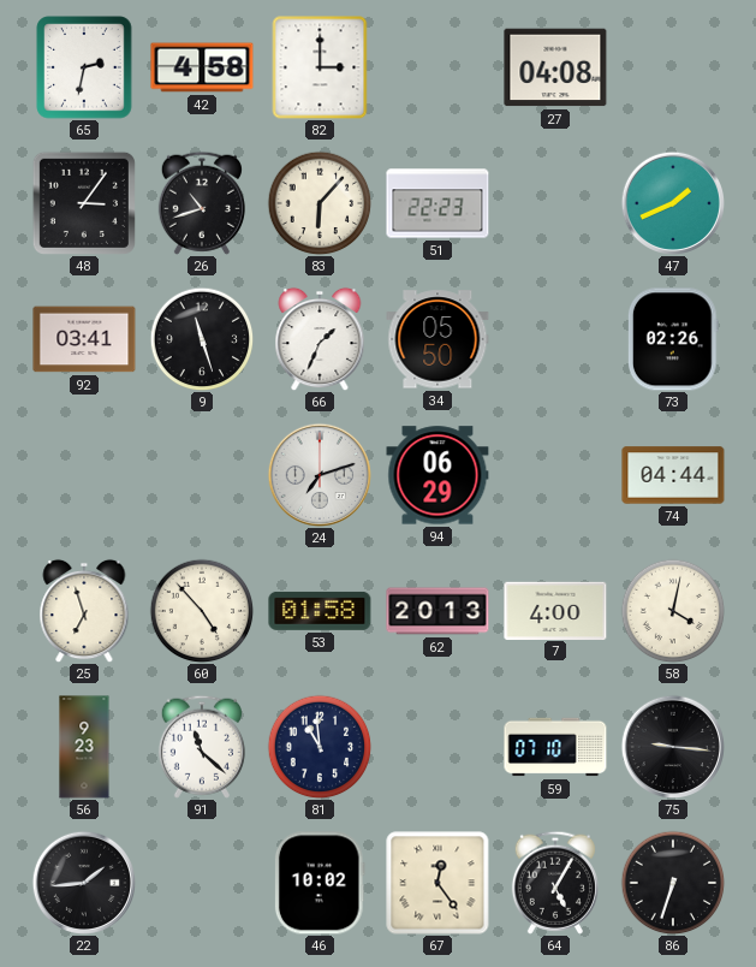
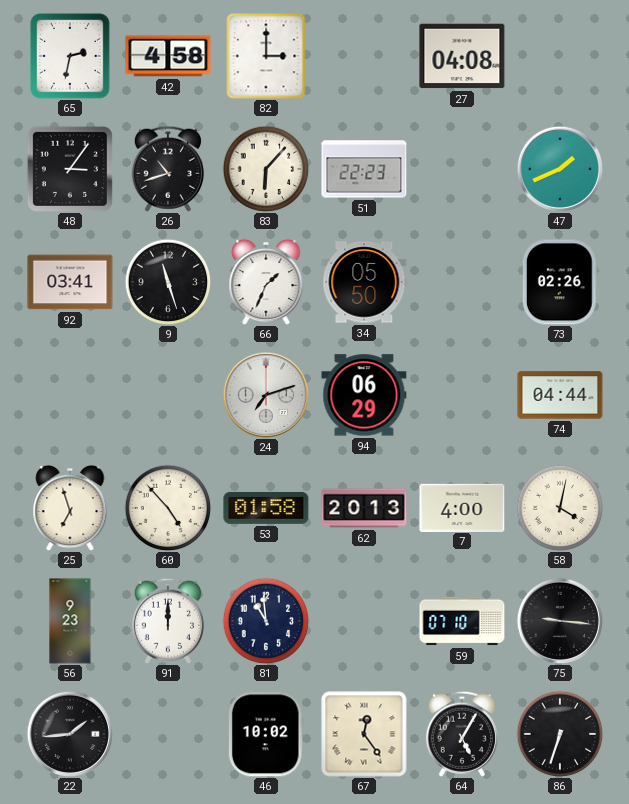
91: 11:22 -> 12:00
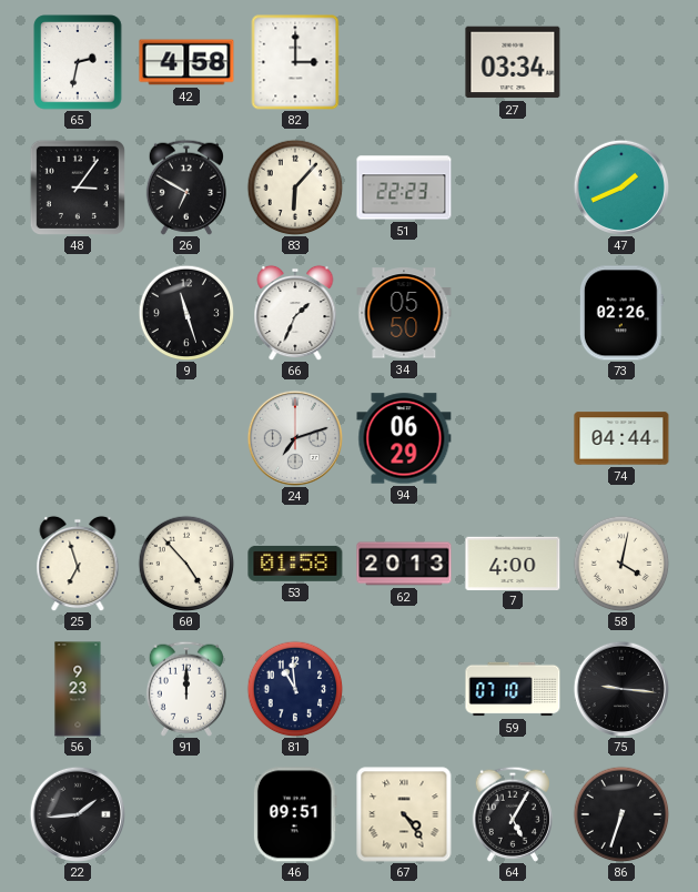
27: 04:08 -> 03:34
26: 10:42 -> 6:50
92: 03:41 -> none
46: 10:02 -> 09:51
67: 12:24 -> 4:24
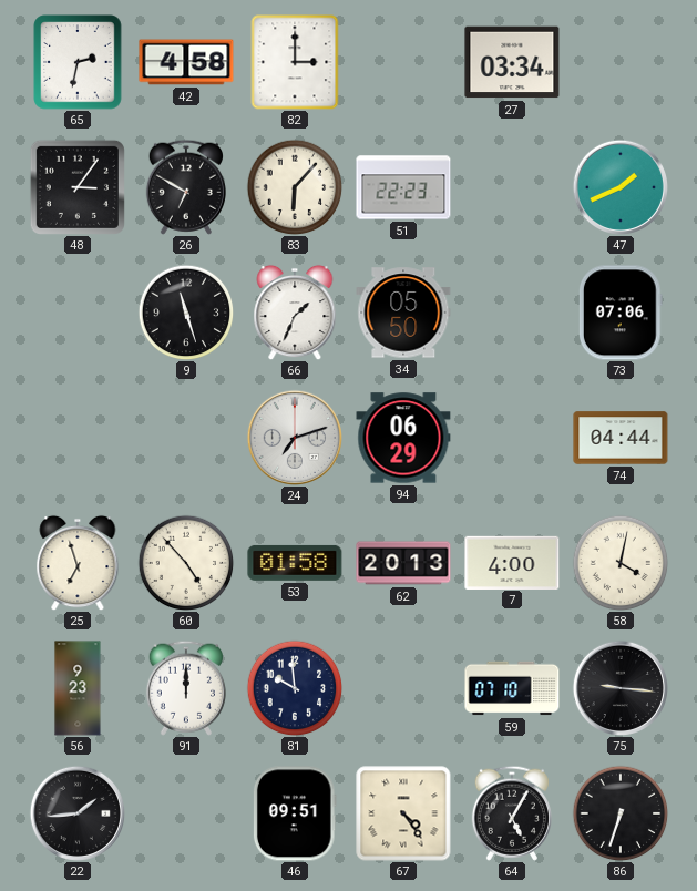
73: 02:26 -> 07:06
81: 10:59 -> 9:59
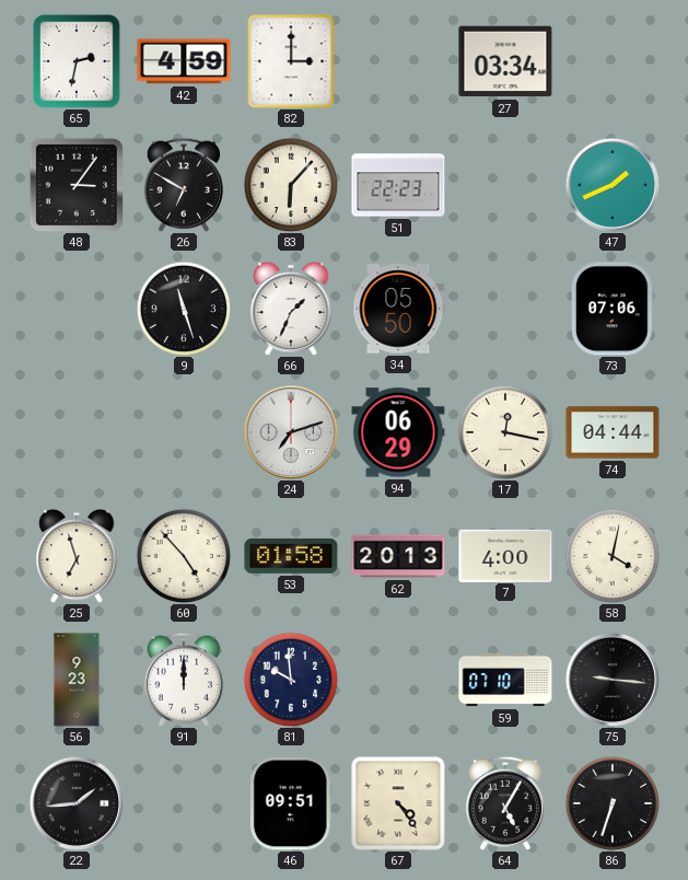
42: 4:58 -> 4:59
17: none -> 12:17
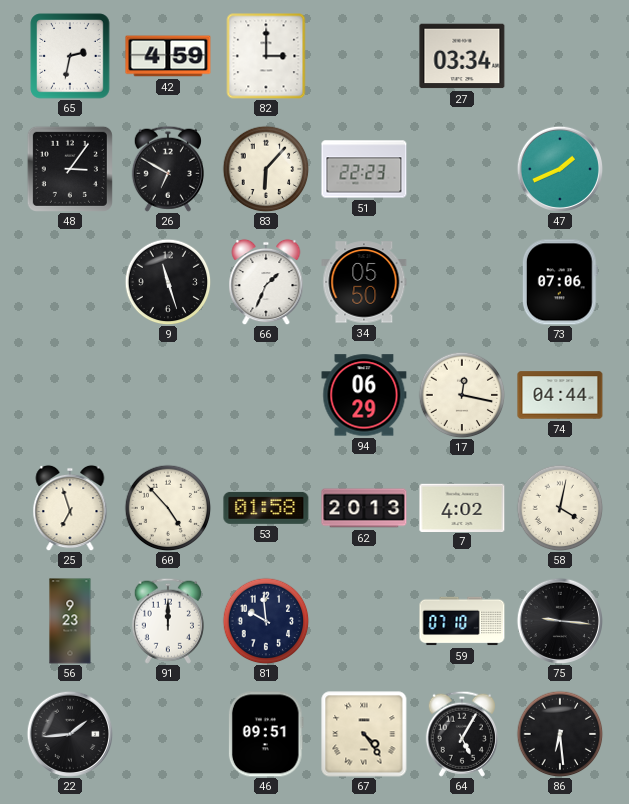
24: 7:12 -> none
7: 4:00 -> 4:02
86: 6:33 -> 6:29
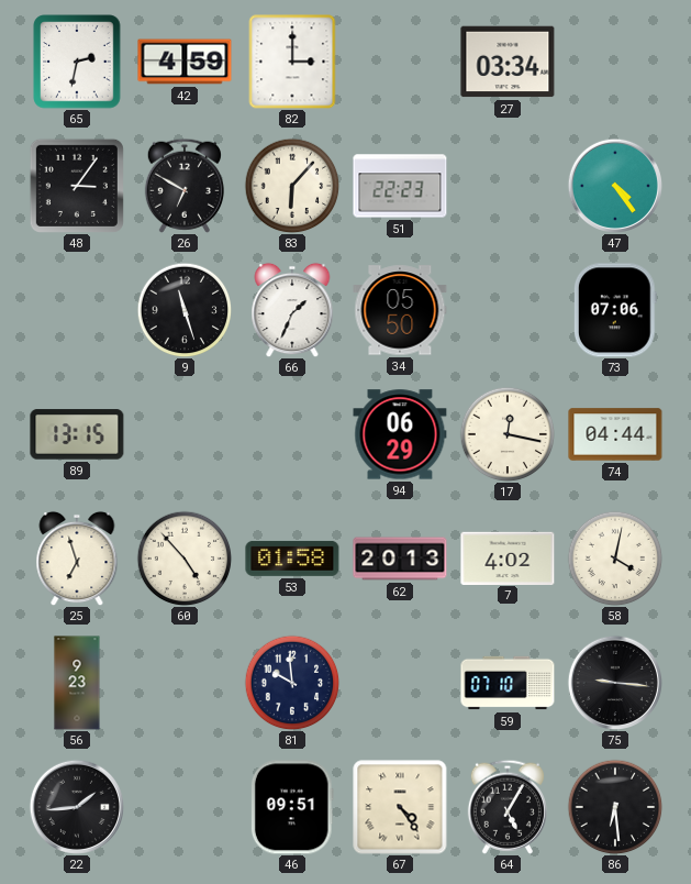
47: 1:41 -> 4:24
89: none -> 13:15
91: 12:00 -> none
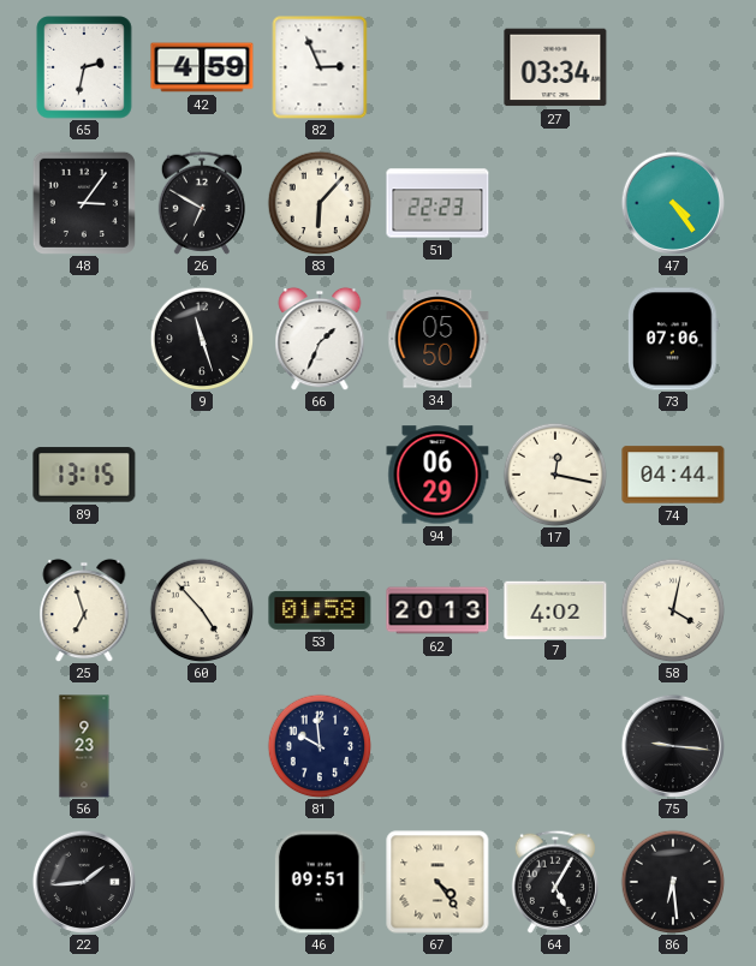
82: 3:00 -> 2:56
59: 07:10 -> none
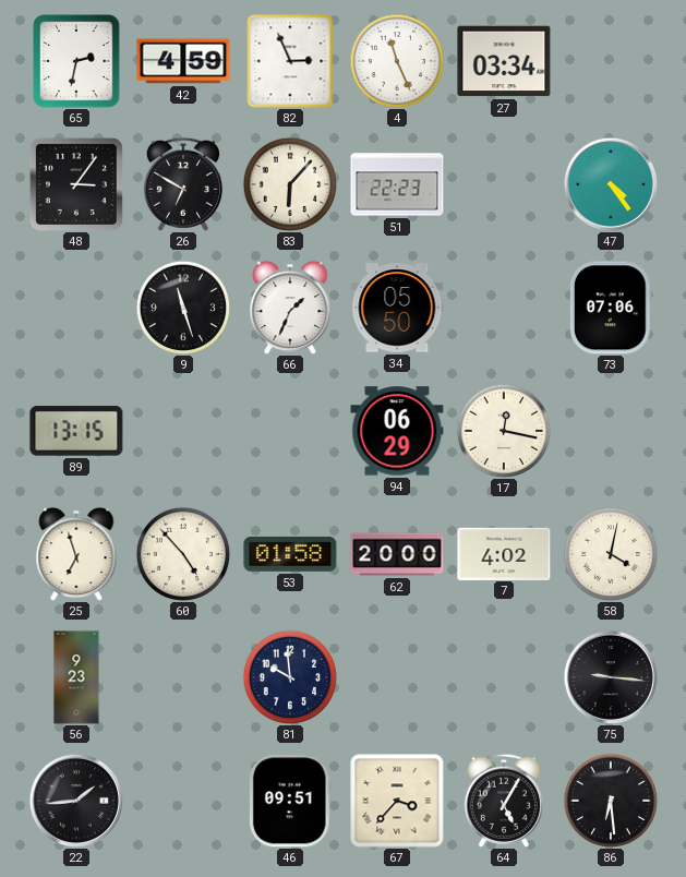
4: none -> 11:26
74: 04:44 -> none
62: 20:13 -> 20:00
67: 4:24 -> 3:37
